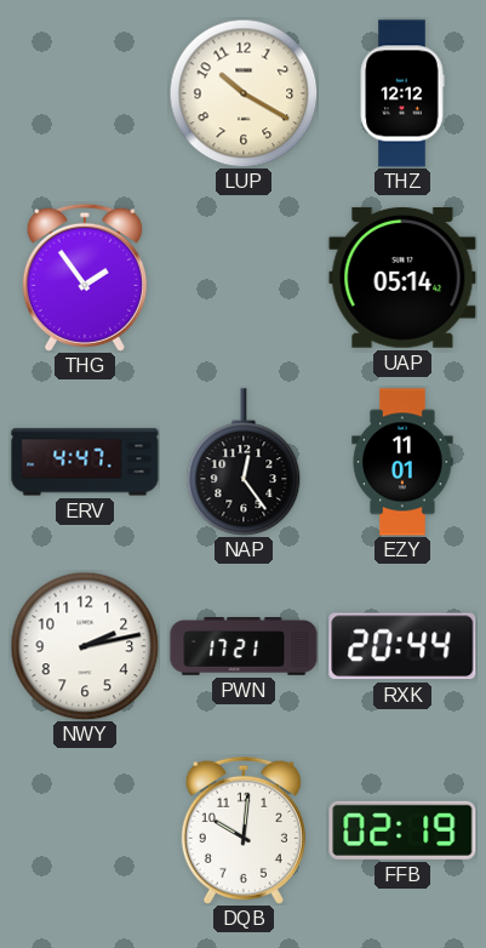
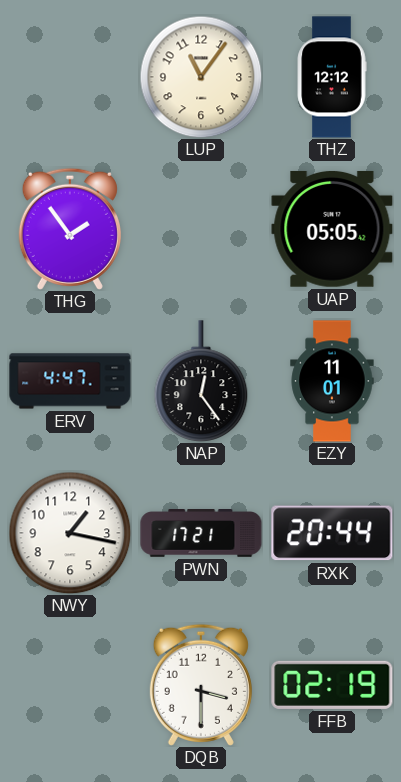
LUP: 10:20 -> 11:06
UAP: 05:14 -> 05:05
NWY: 2:13 -> 1:17
DQB: 10:01 -> 3:30
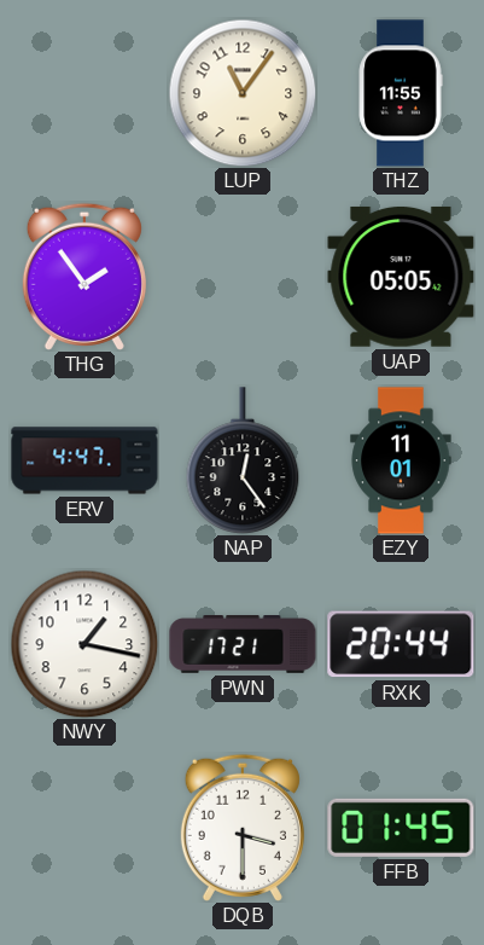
THZ: 12:12 -> 11:55
FFB: 02:19 -> 01:45
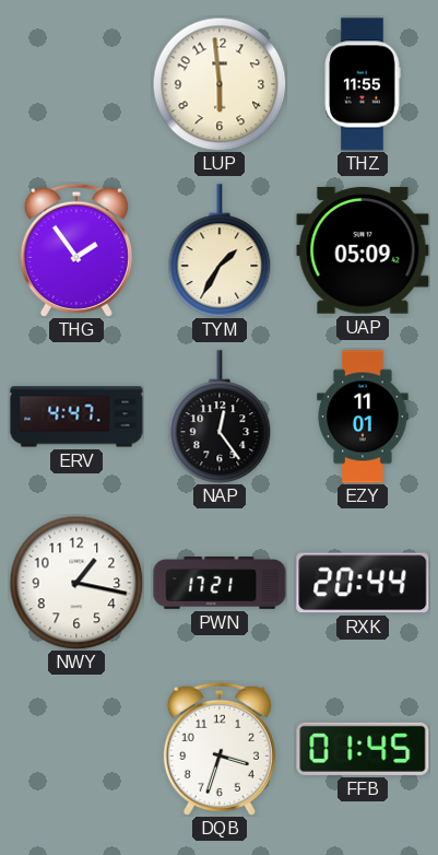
LUP: 11:06 -> 5:59
TYM: none -> 1:35
UAP: 05:05 -> 05:09
DQB: 3:30 -> 3:33
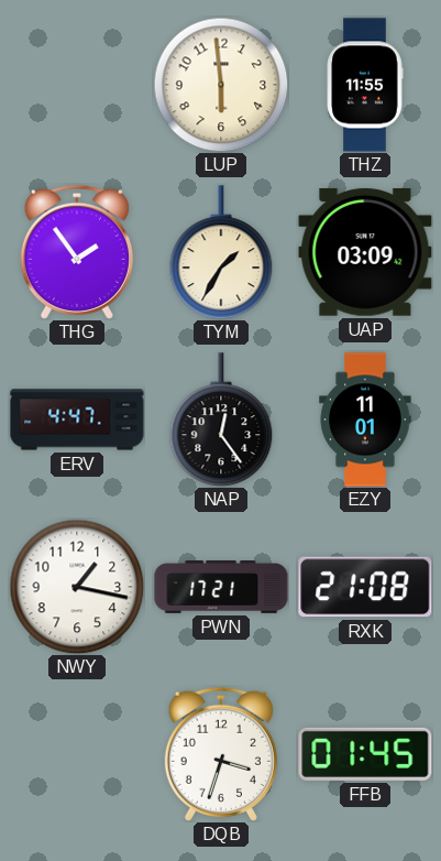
UAP: 05:09 -> 03:09
RXK: 20:44 -> 21:08
